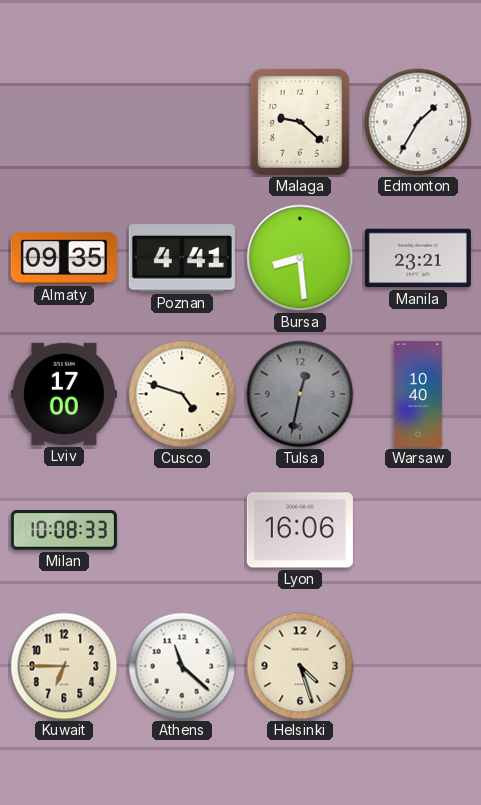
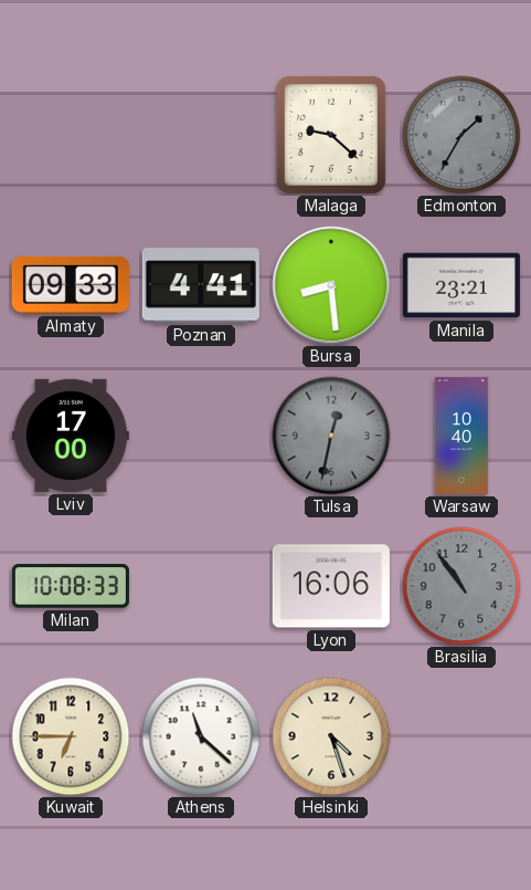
Edmonton dial: white -> grey
Almaty: 09:35 -> 09:33
Cusco: 4:48 -> none
Brasilia: none -> 10:54
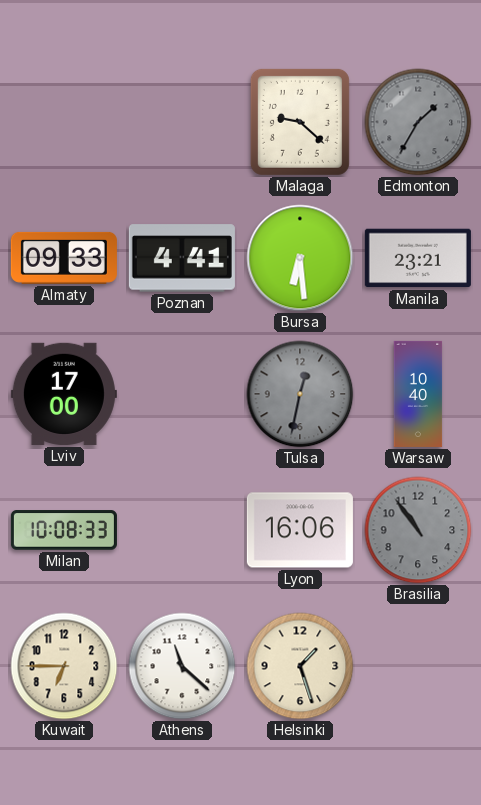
Bursa: 8:29 -> 6:29
Helsinki: 4:27 -> 1:27
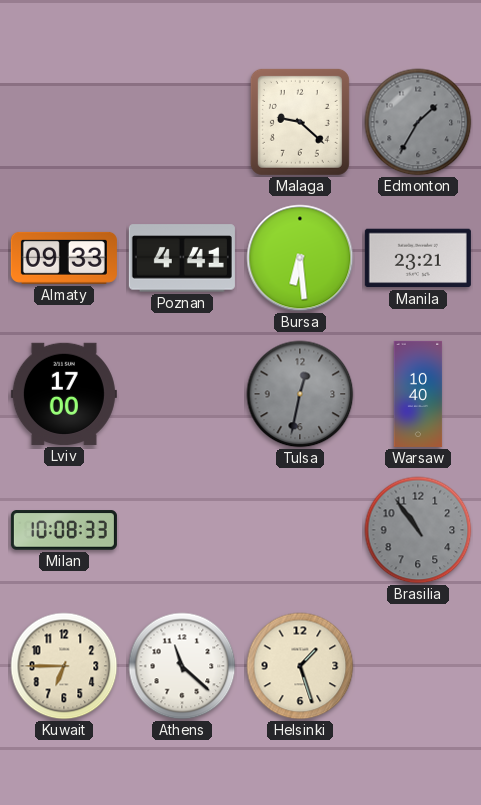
Lyon: 16:06 -> none
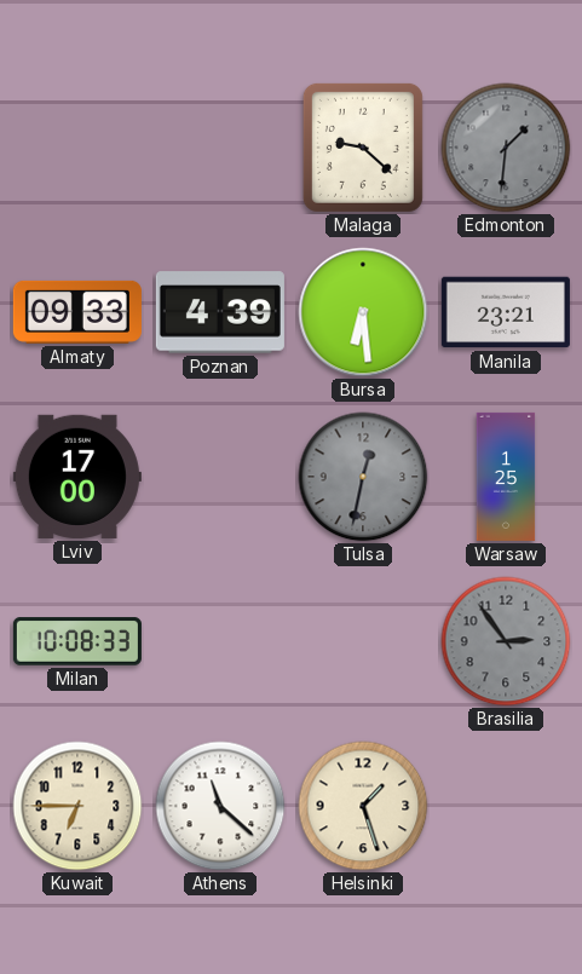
Edmonton: 1:35 -> 1:31
Poznan: 4:41 -> 4:39
Warsaw: 10:40 -> 1:25
Brasilia: 10:54 -> 2:54
